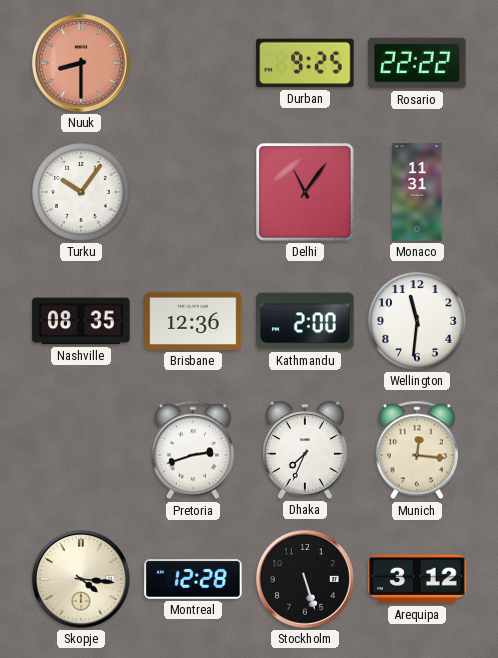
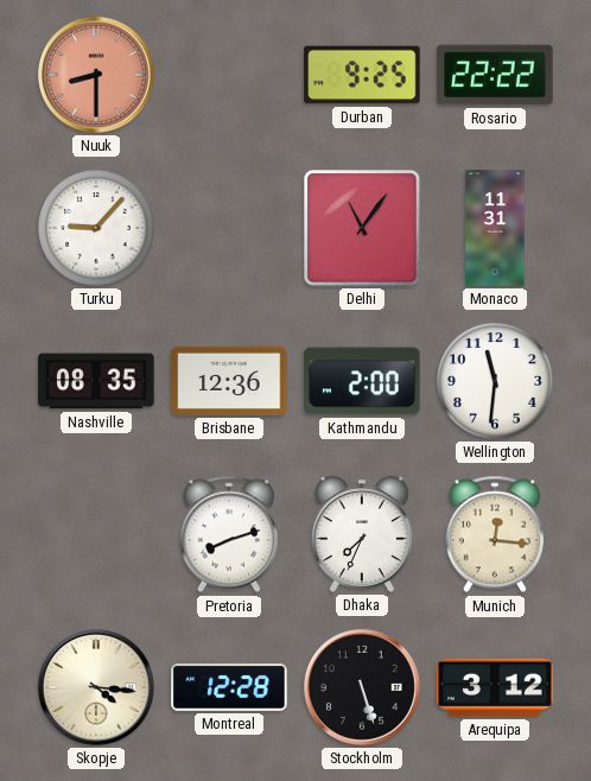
Turku: 10:06 -> 9:07
Pretoria: 2:42 -> 8:12
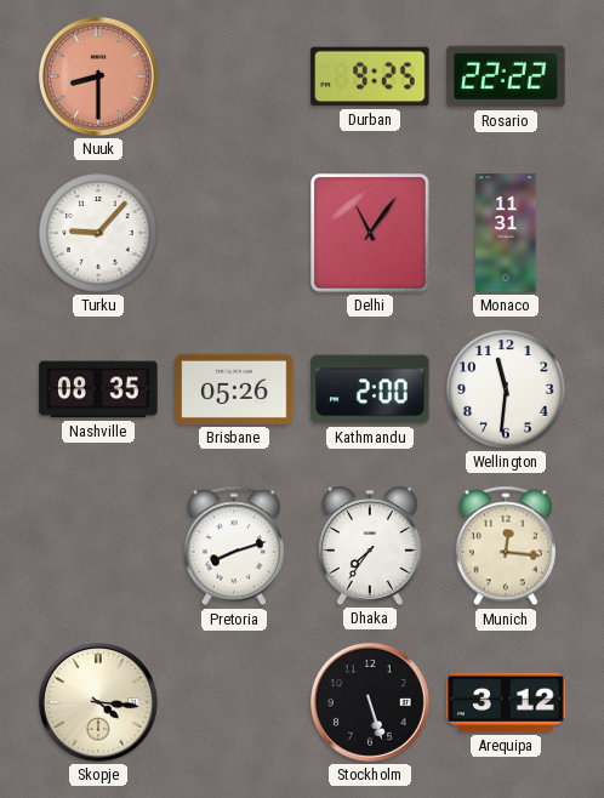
Brisbane: 12:36 -> 05:26
Dhaka: 7:34 -> 7:36
Montreal: 12:28 -> none
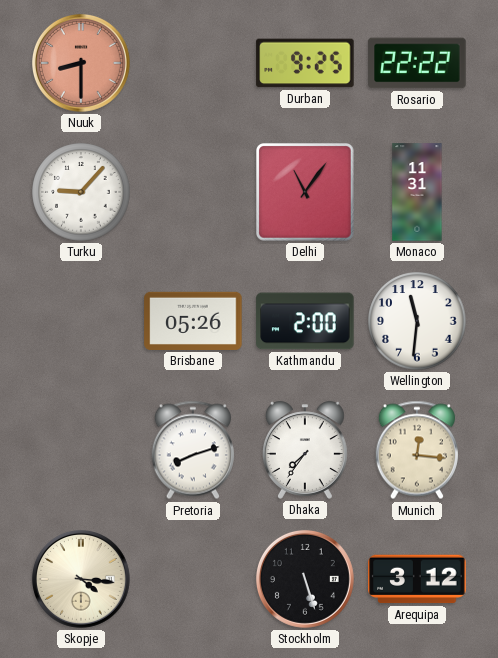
Nashville: 08:35 -> none
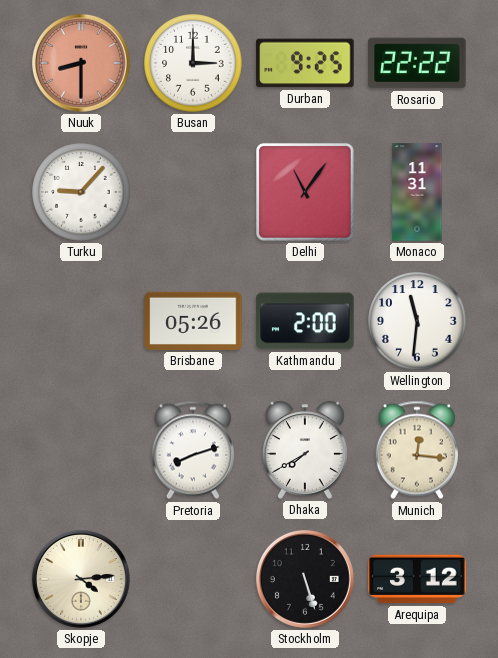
Busan: none -> 3:00
Dhaka: 7:36 -> 7:40
Skopje: 4:16 -> 4:14
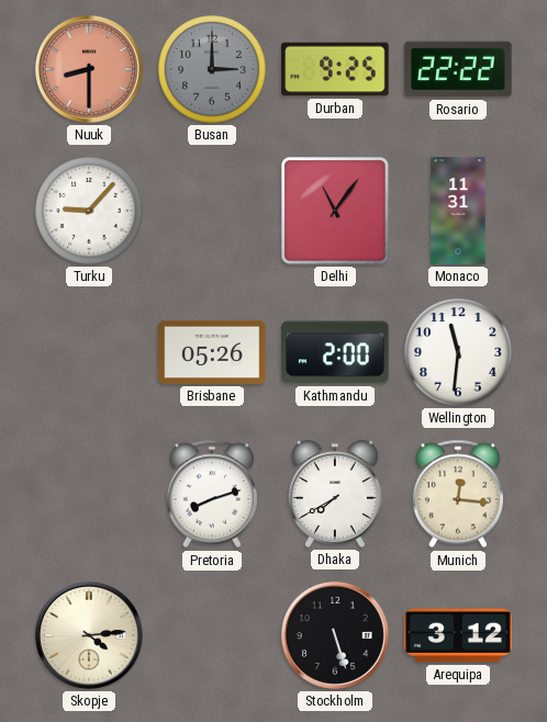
Busan dial: white -> grey
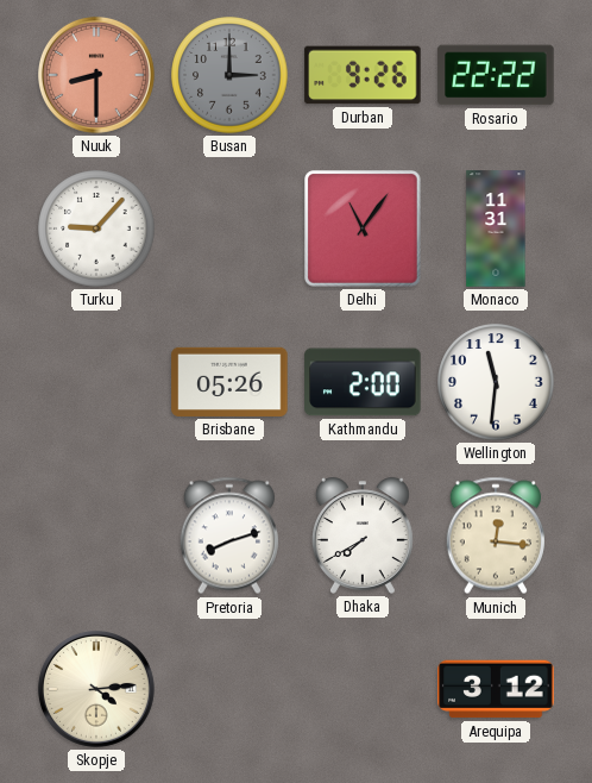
Durban: 9:25 -> 9:26
Stockholm: 5:27 -> none
